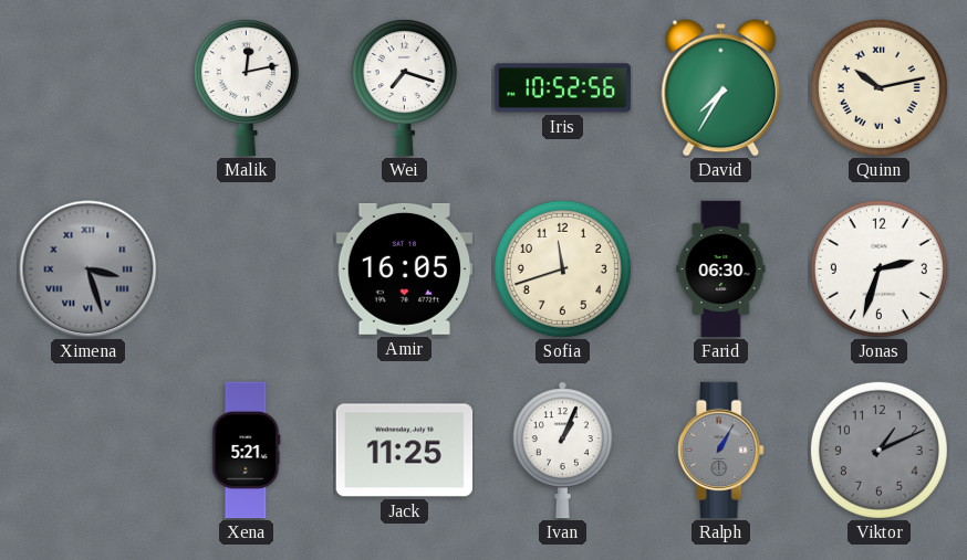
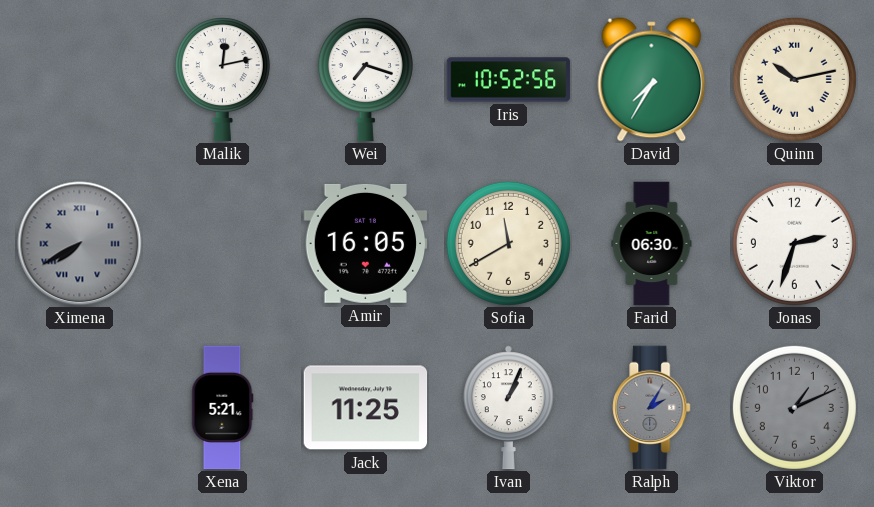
Ximena: 3:27 -> 7:40
Sofia: 11:42 -> 11:40
Ralph: 1:05 -> 2:05
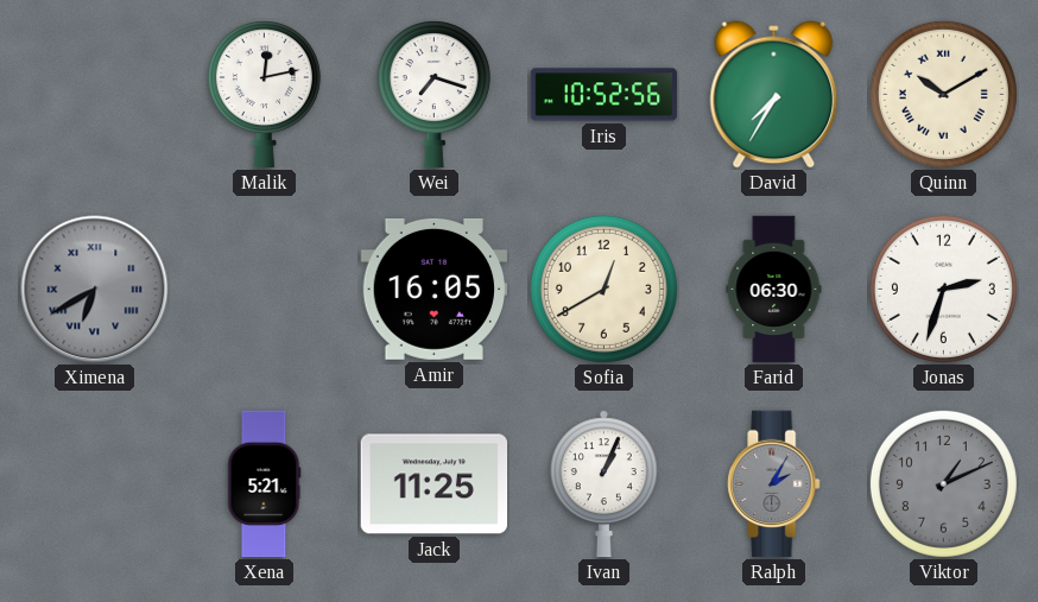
Quinn: 10:13 -> 10:10
Ximena: 7:40 -> 6:40
Sofia: 11:40 -> 12:40
